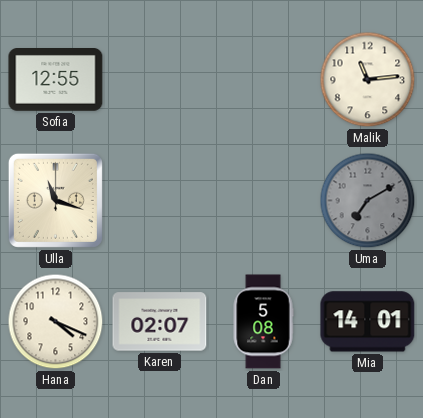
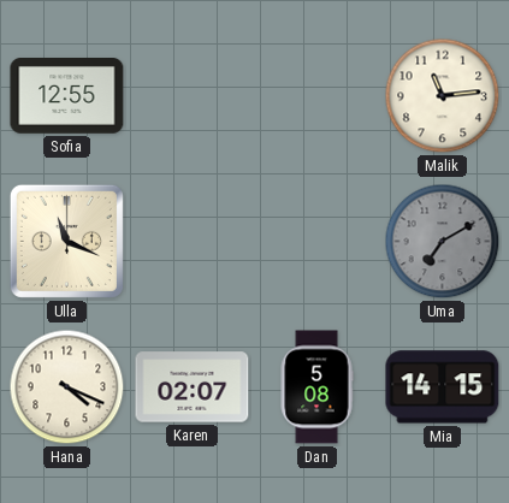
Ulla: 11:18 -> 11:19
Mia: 14:01 -> 14:15
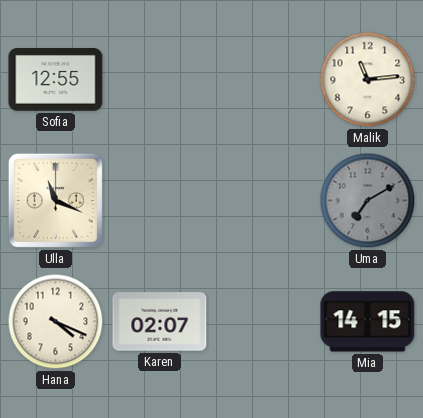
Dan: 5:08 -> none
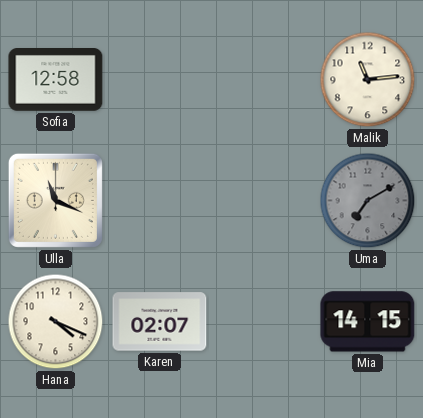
Sofia: 12:55 -> 12:58
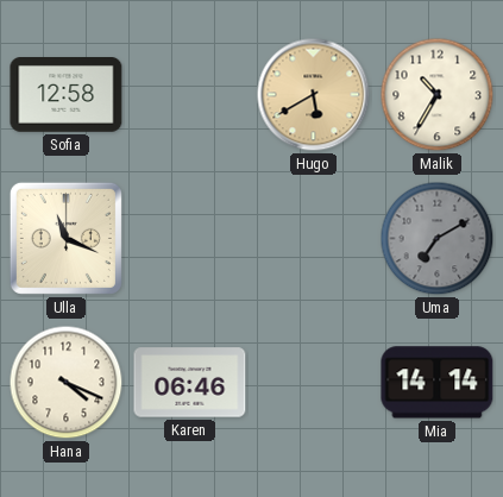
Hugo: none -> 5:40
Malik: 11:14 -> 10:35
Karen: 02:07 -> 06:46
Mia: 14:15 -> 14:14
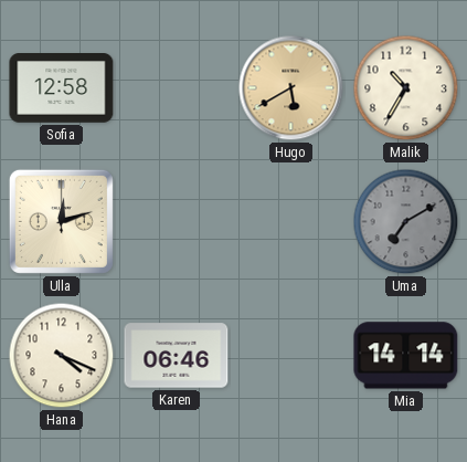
Ulla: 11:19 -> 12:12
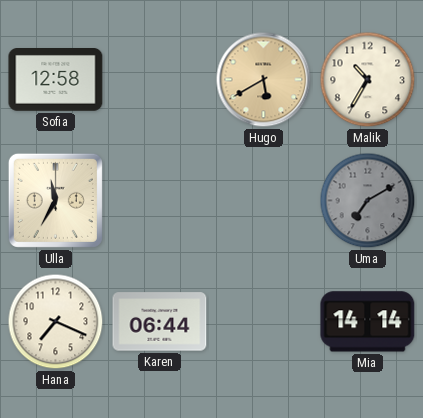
Ulla: 12:12 -> 11:35
Hana: 4:19 -> 7:19
Karen: 06:46 -> 06:44
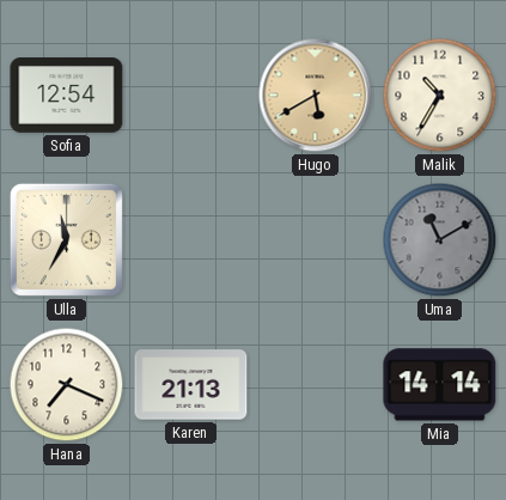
Sofia: 12:58 -> 12:54
Uma: 7:10 -> 11:10
Karen: 06:44 -> 21:13
